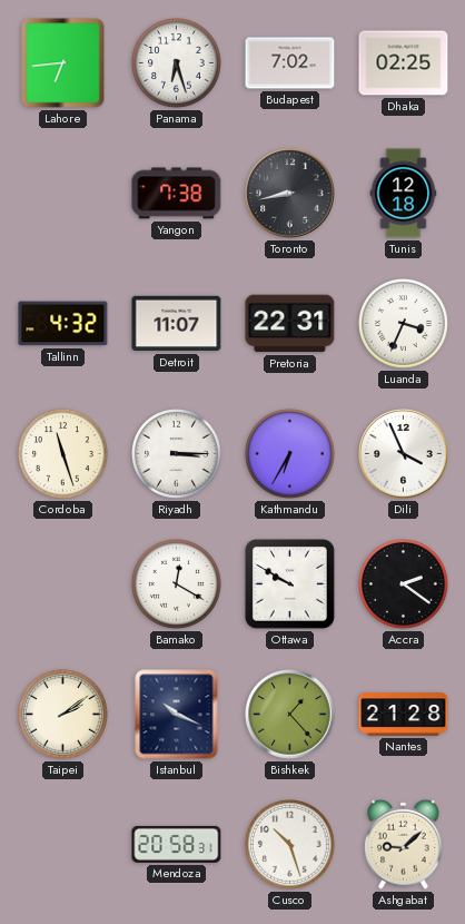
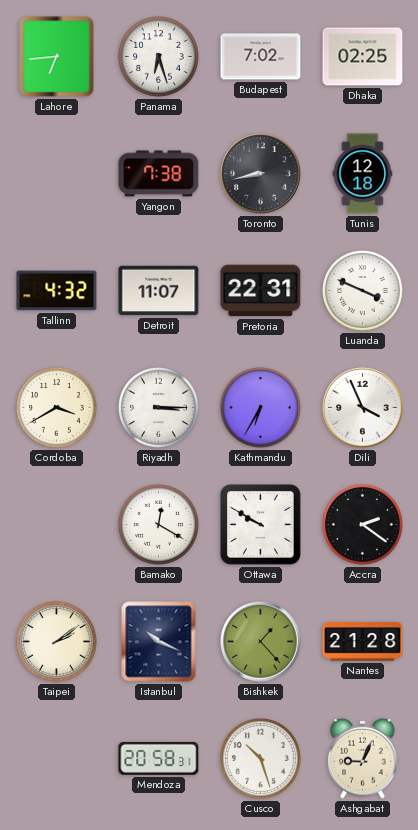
Luanda: 3:34 -> 3:49
Cordoba: 11:27 -> 3:40
Ashgabat: 9:08 -> 9:04
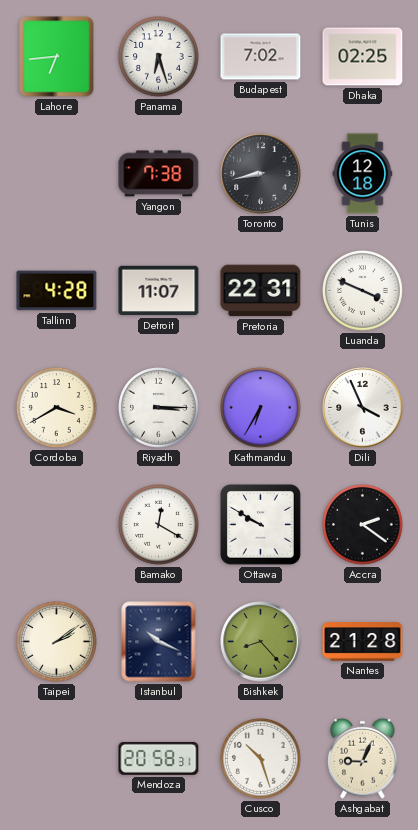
Tallinn: 4:32 -> 4:28
Bishkek: 1:23 -> 8:23
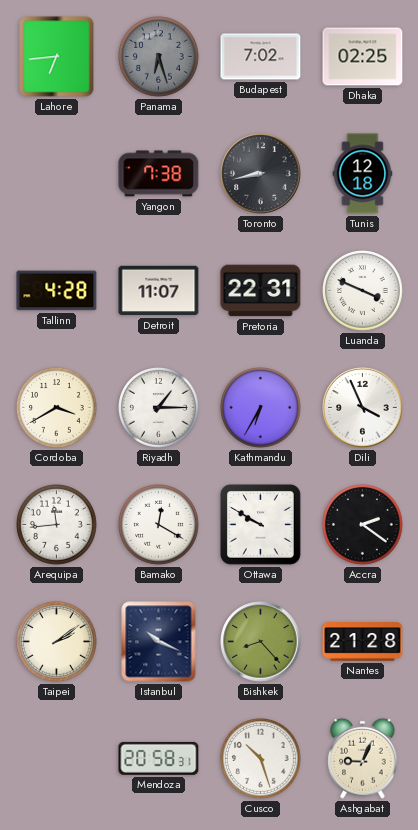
Panama dial: white -> grey
Riyadh: 3:15 -> 1:15
Arequipa: none -> 11:44
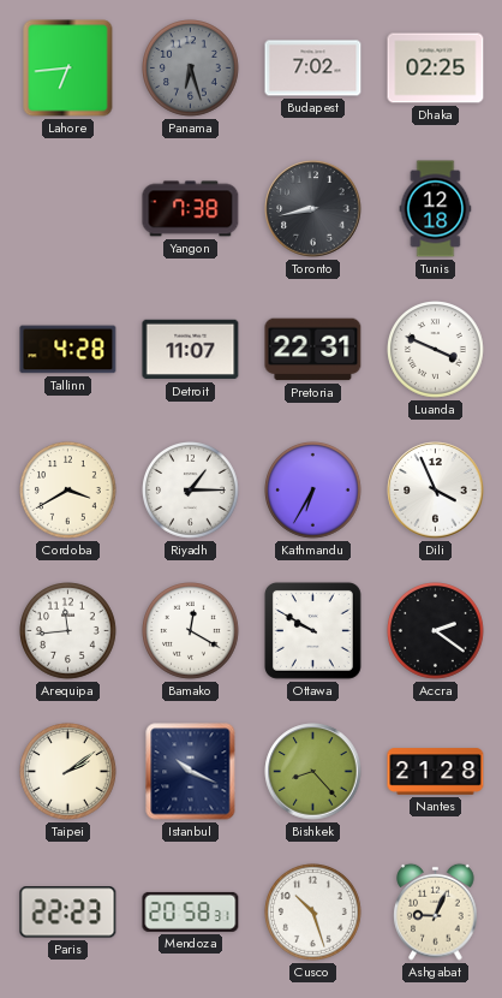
Paris: none -> 22:23
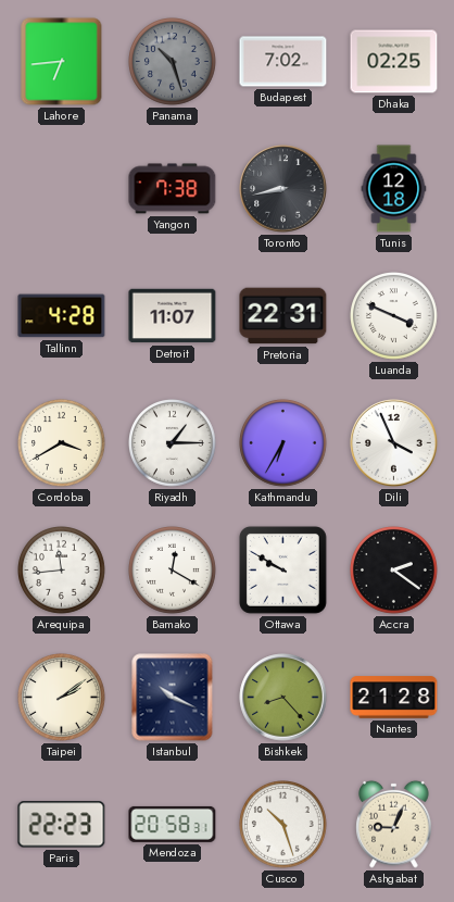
Panama: 6:27 -> 10:27
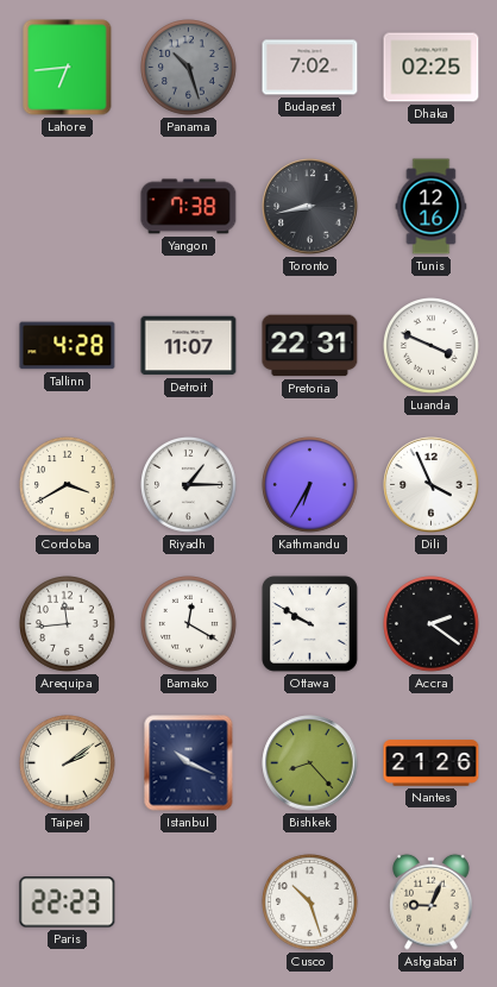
Tunis: 12:18 -> 12:16
Nantes: 21:28 -> 21:26
Mendoza: 20:58 -> none
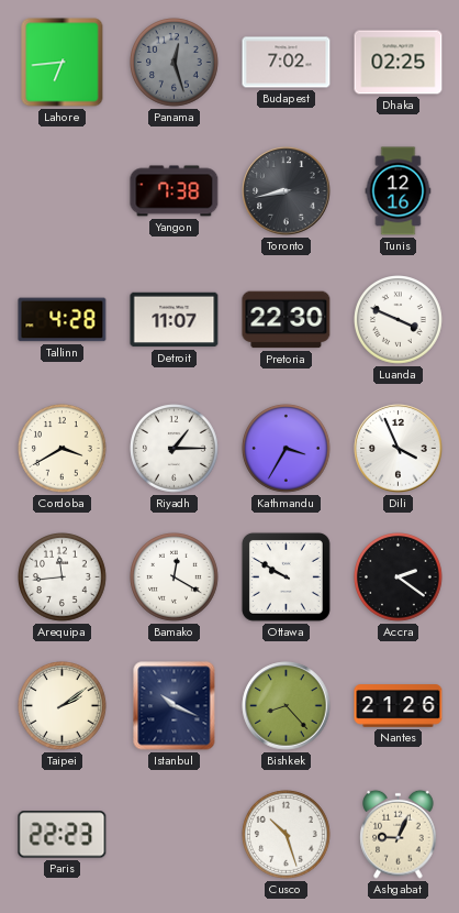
Panama: 10:27 -> 12:27
Pretoria: 22:31 -> 22:30
Kathmandu: 6:35 -> 3:35
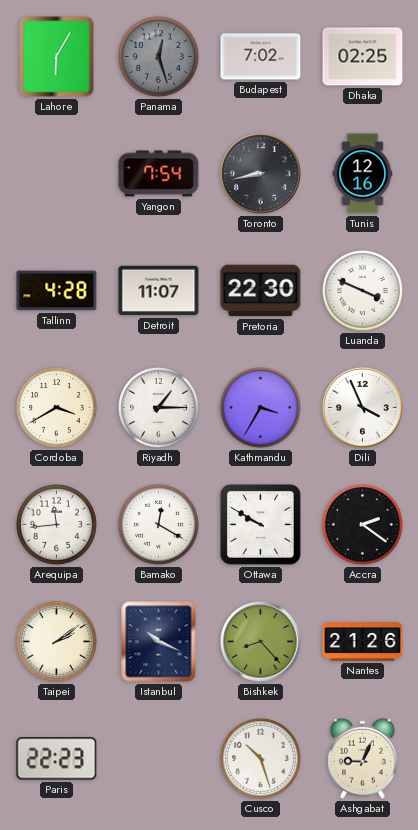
Lahore: 6:44 -> 6:05
Yangon: 7:38 -> 7:54
